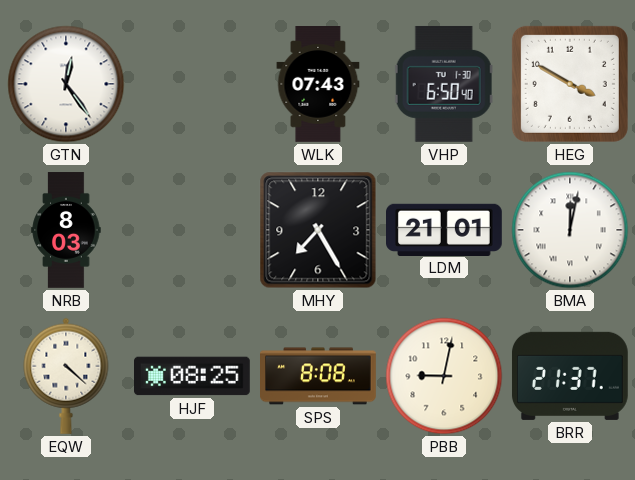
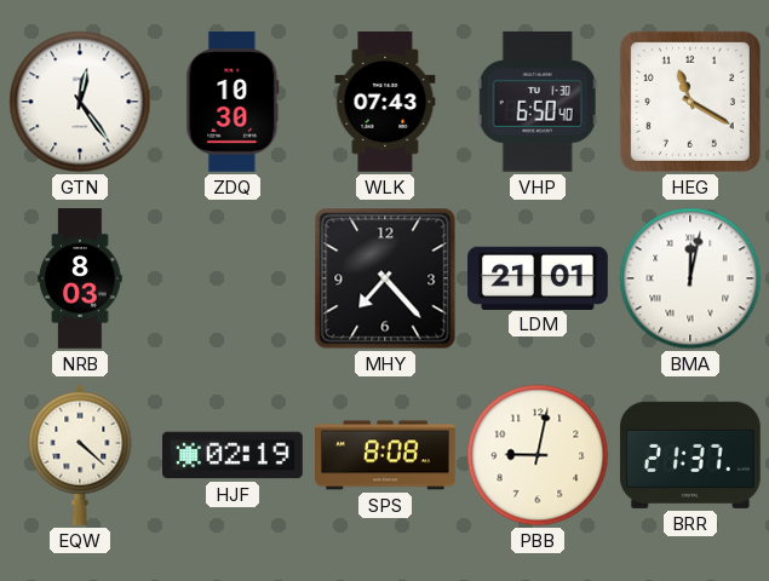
ZDQ: none -> 10:30
HEG: 3:50 -> 11:20
MHY: 7:25 -> 7:23
HJF: 08:25 -> 02:19
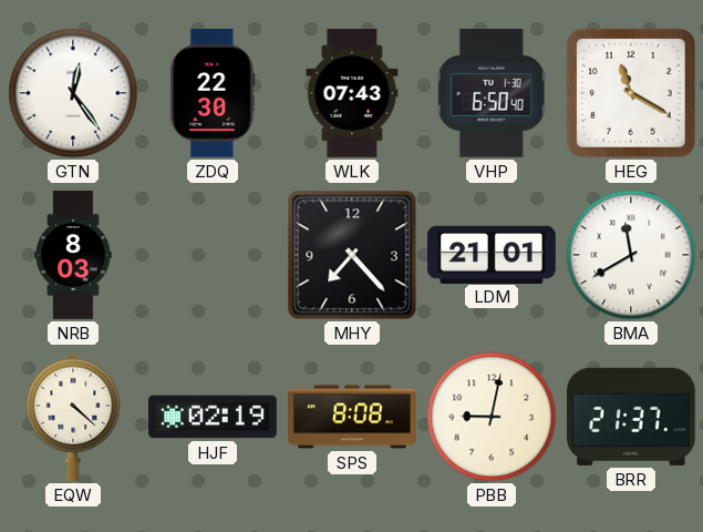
ZDQ: 10:30 -> 22:30
BMA: 12:02 -> 11:40
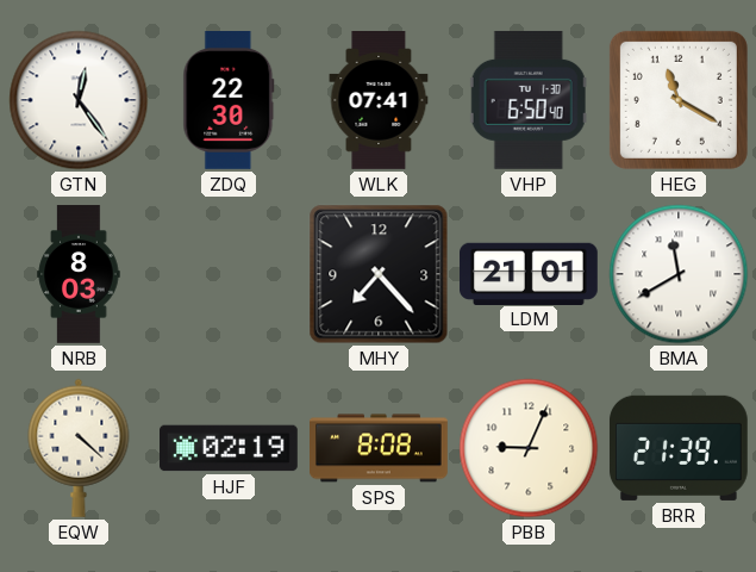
WLK: 07:43 -> 07:41
PBB: 9:02 -> 9:04
BRR: 21:37 -> 21:39
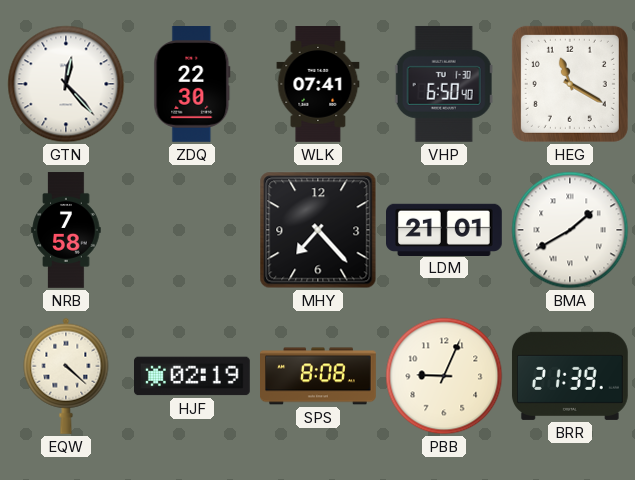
GTN: 12:24 -> 12:23
NRB: 8:03 -> 7:58
BMA: 11:40 -> 1:40
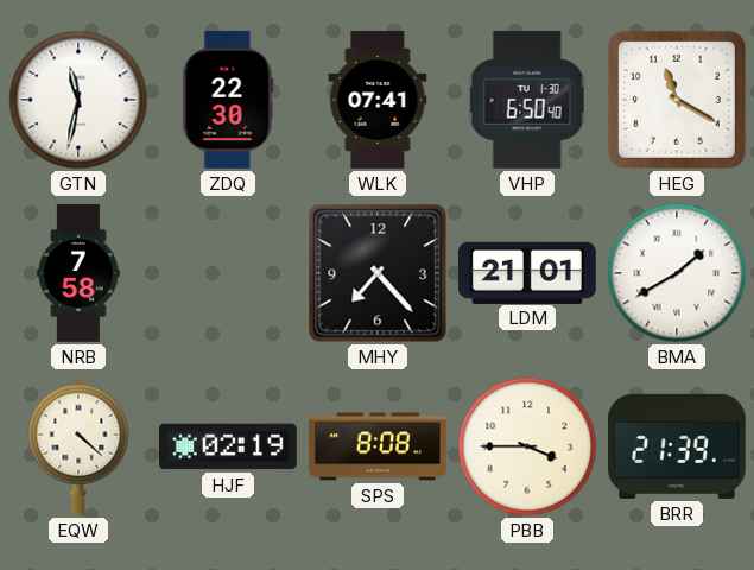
GTN: 12:23 -> 11:32
PBB: 9:04 -> 3:45
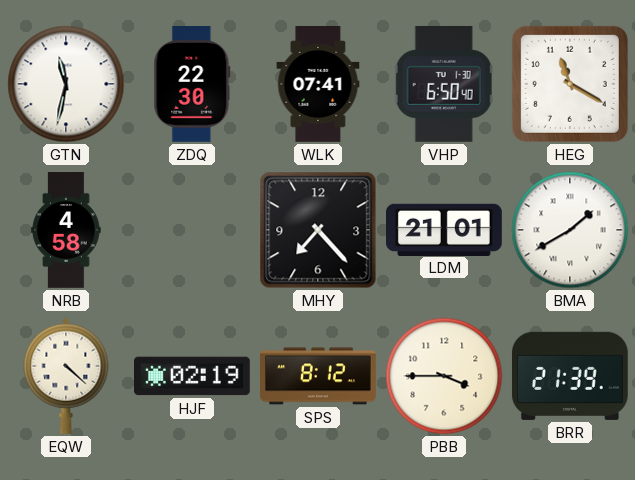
NRB: 7:58 -> 4:58
SPS: 8:08 -> 8:12
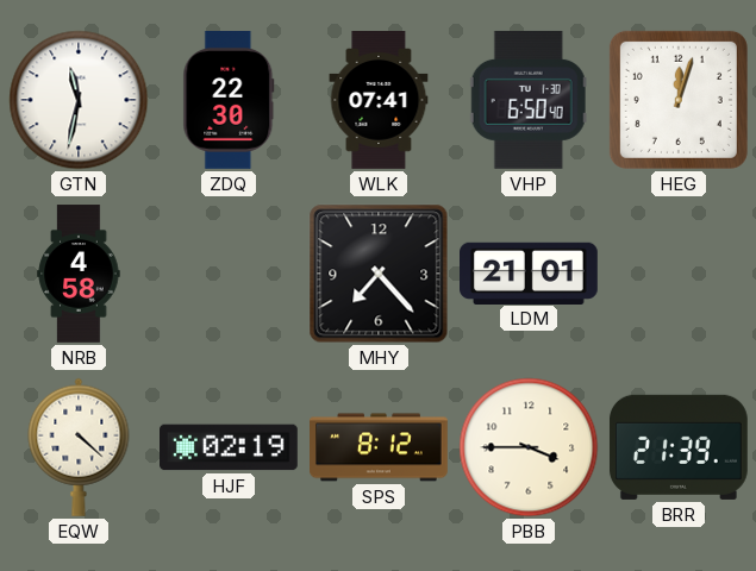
HEG: 11:20 -> 12:03
BMA: 1:40 -> none
